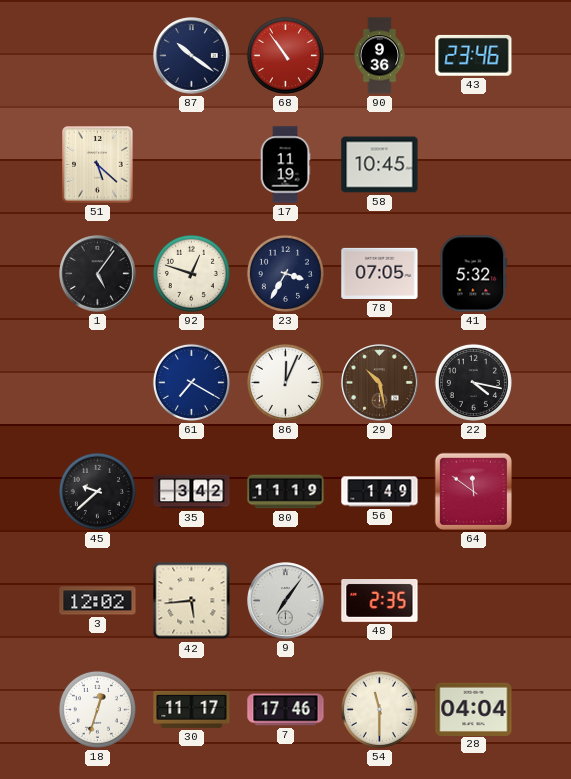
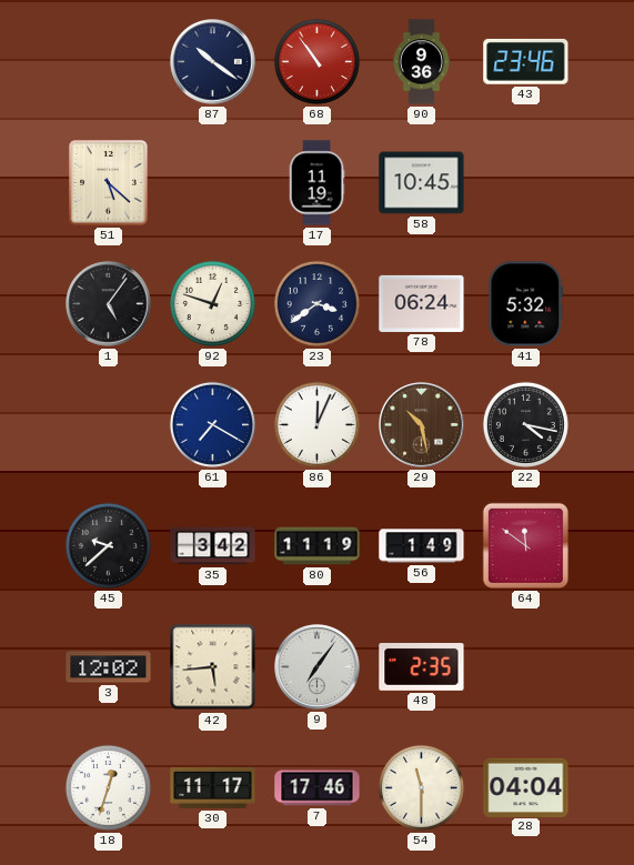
23: 3:35 -> 3:39
78: 07:05 -> 06:24
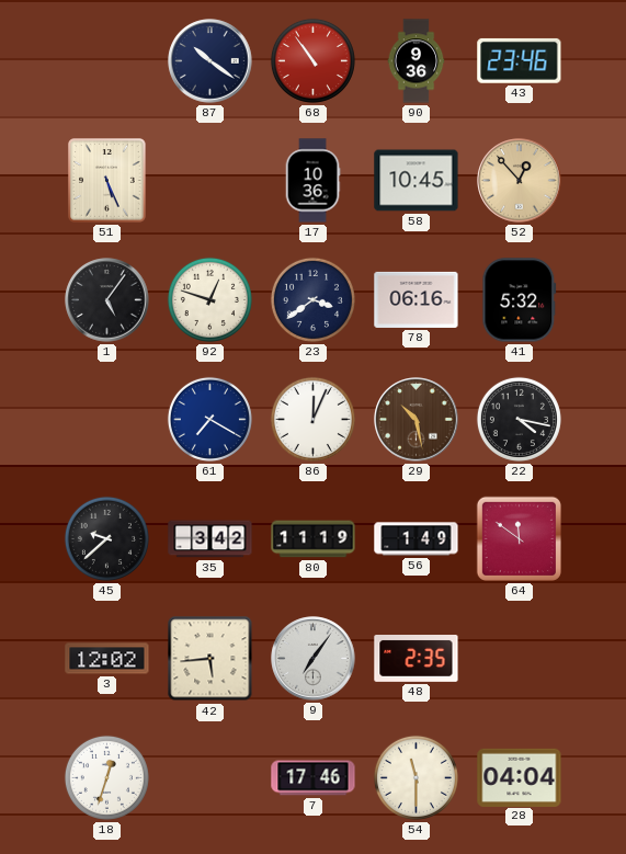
51: 5:22 -> 5:26
17: 11:19 -> 10:36
52: none -> 12:53
78: 06:24 -> 06:16
30: 11:17 -> none
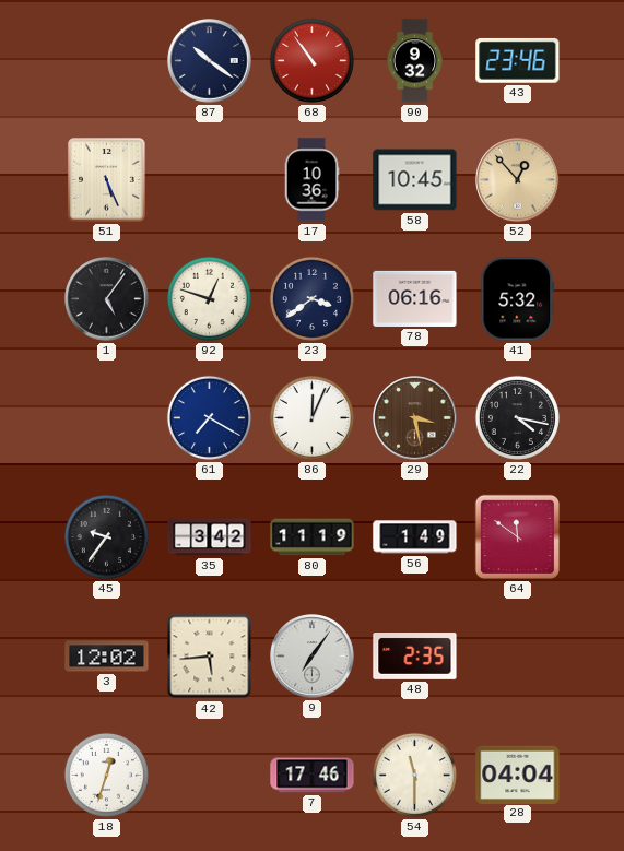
90: 9:36 -> 9:32
29: 10:28 -> 3:28
45: 9:38 -> 9:36
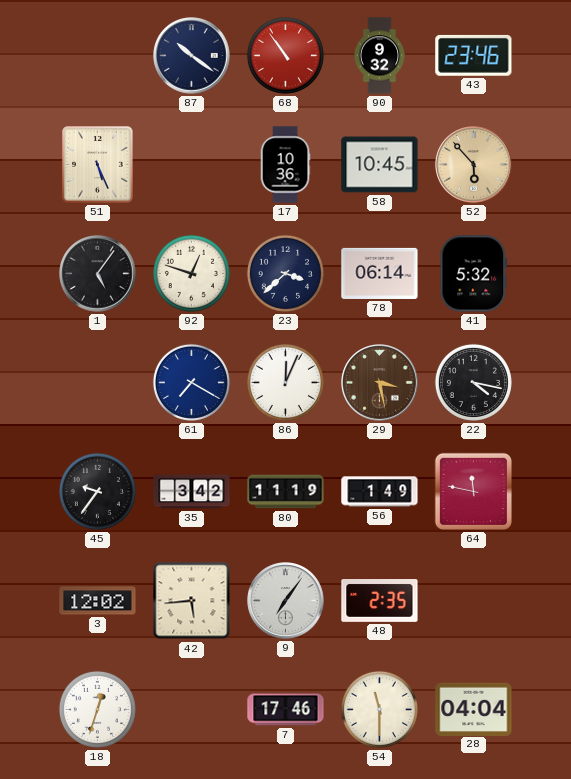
52: 12:53 -> 5:53
23: 3:39 -> 3:38
78: 06:16 -> 06:14
64: 11:51 -> 11:47
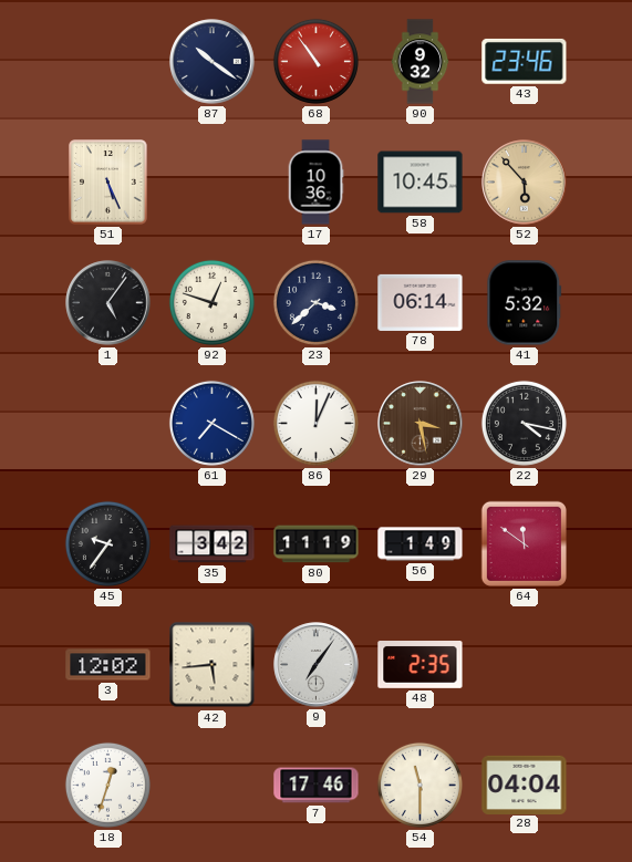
64: 11:47 -> 11:51
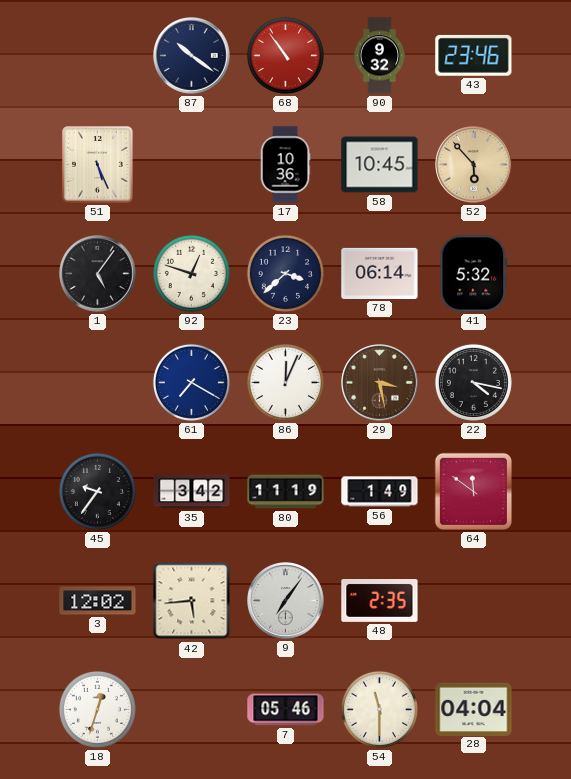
7: 17:46 -> 05:46
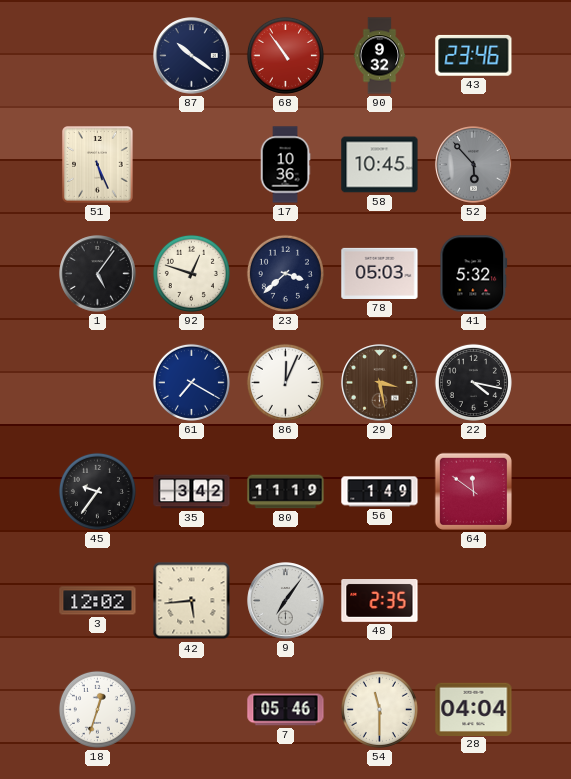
52 dial: champagne -> grey
78: 06:14 -> 05:03
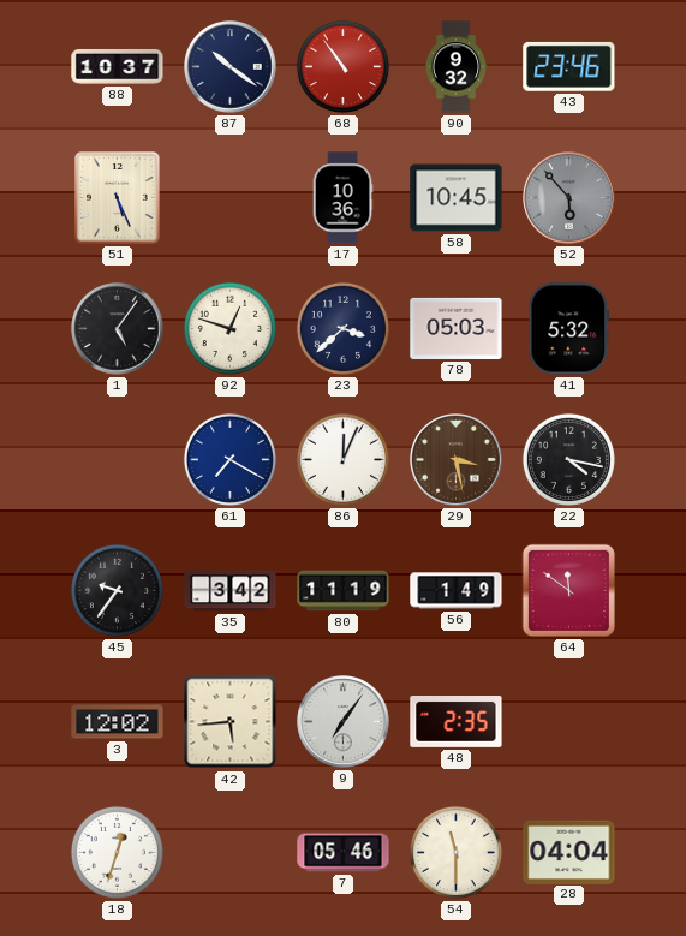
88: none -> 10:37
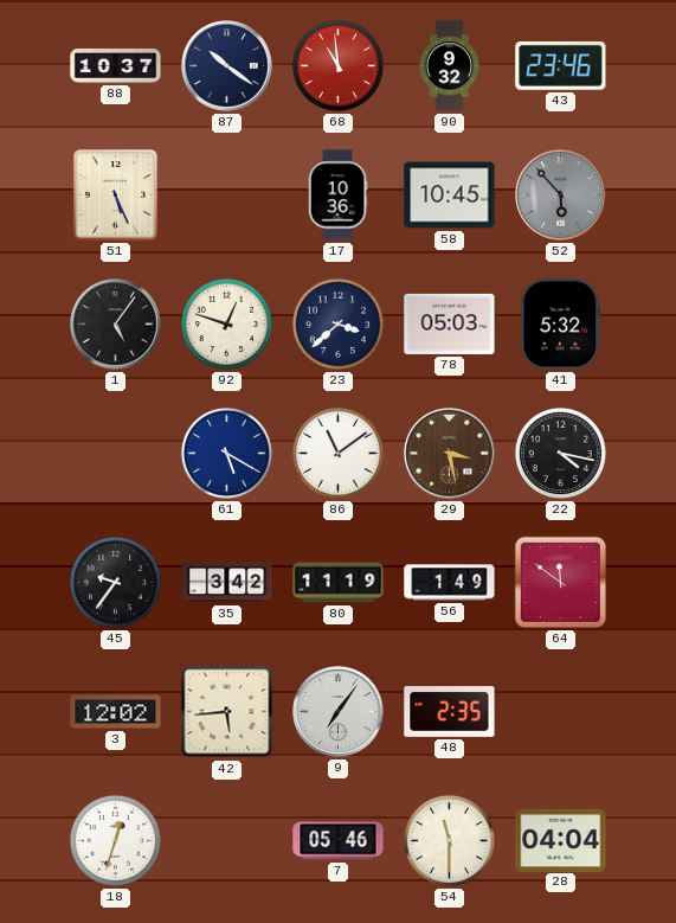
68: 10:54 -> 10:59
61: 7:20 -> 5:20
86: 12:04 -> 11:09
